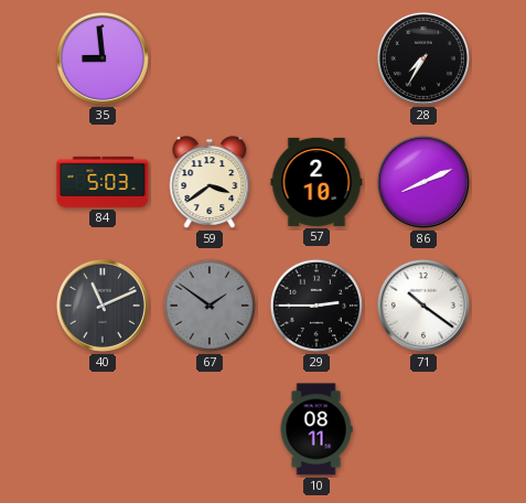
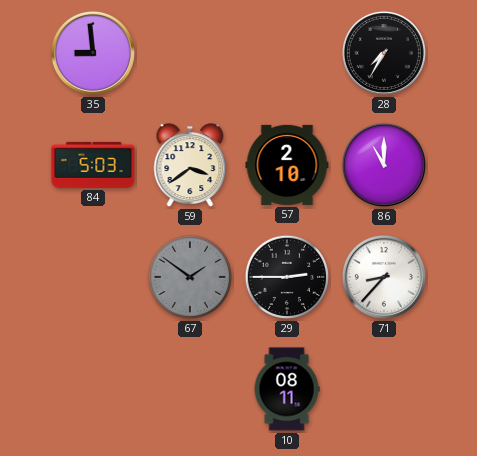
86: 8:11 -> 11:00
40: 11:11 -> none
71: 10:21 -> 8:37
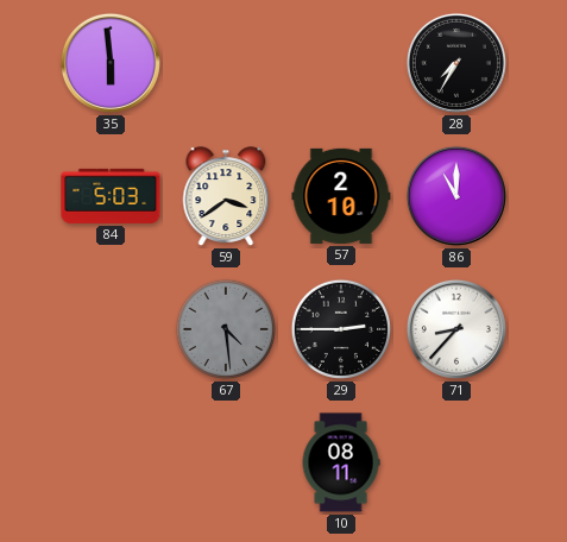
35: 8:59 -> 5:59
67: 1:51 -> 4:29
